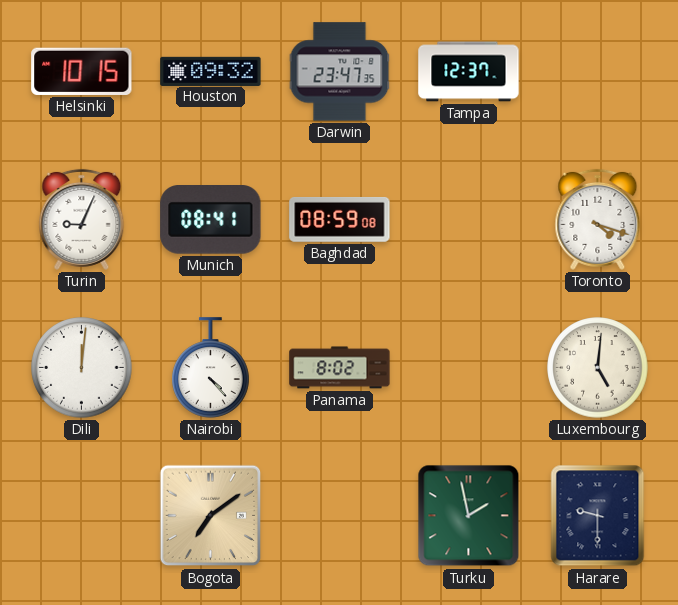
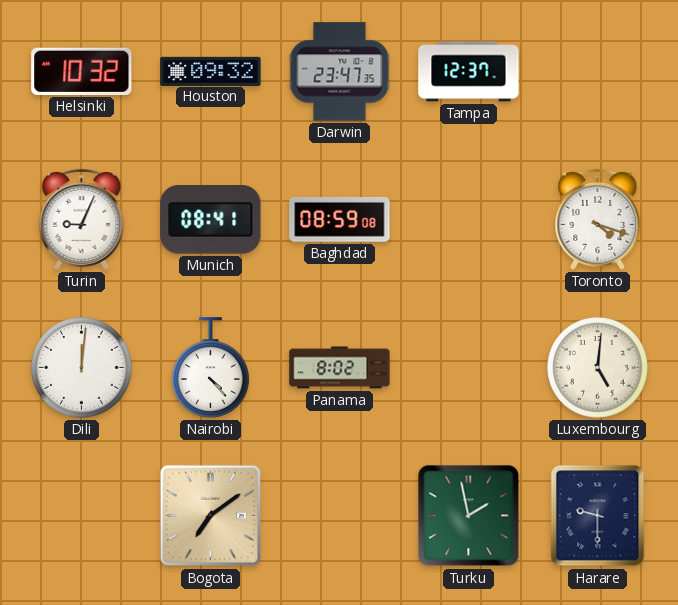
Helsinki: 10:15 -> 10:32
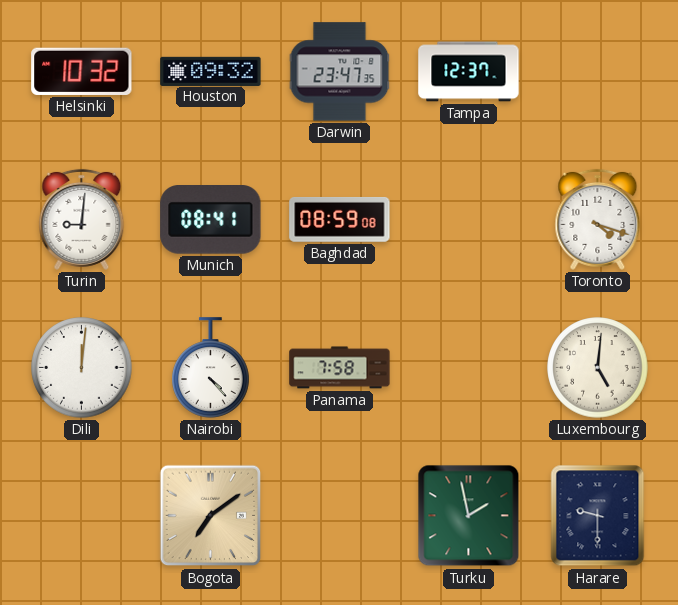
Turin: 9:04 -> 9:01
Panama: 8:02 -> 7:58
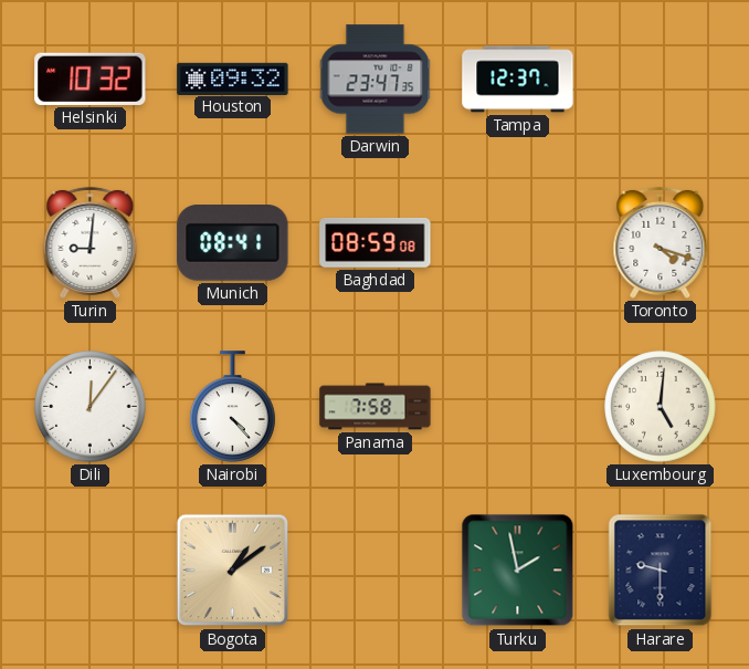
Dili: 12:01 -> 12:06
Bogota: 7:09 -> 1:09
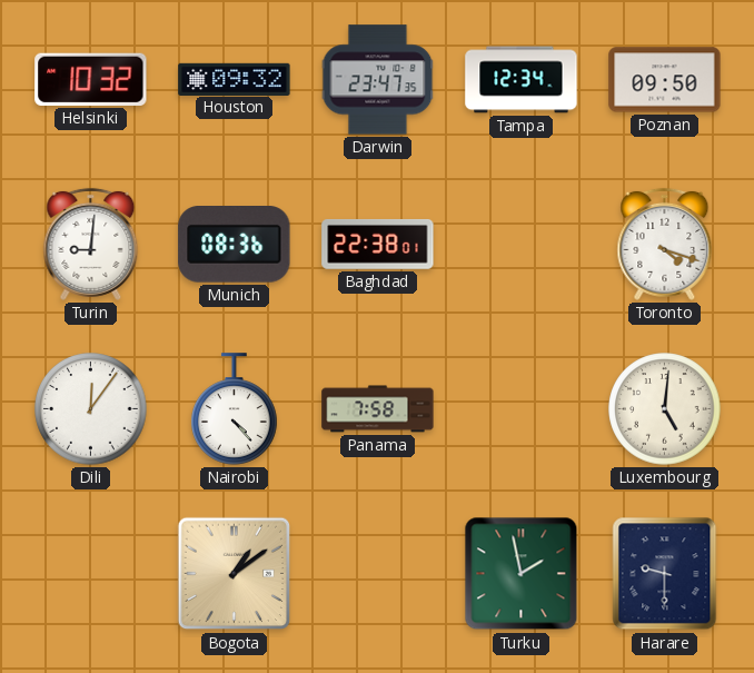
Tampa: 12:37 -> 12:34
Poznan: none -> 09:50
Munich: 08:41 -> 08:36
Baghdad: 08:59 -> 22:38
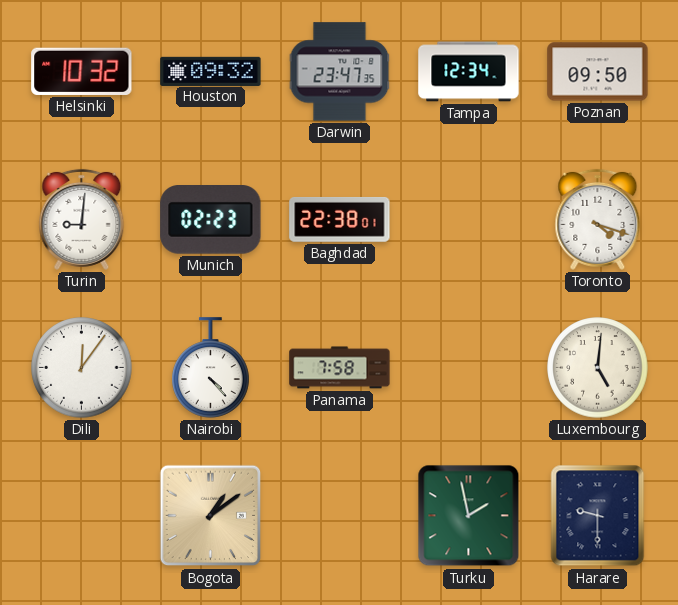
Munich: 08:36 -> 02:23
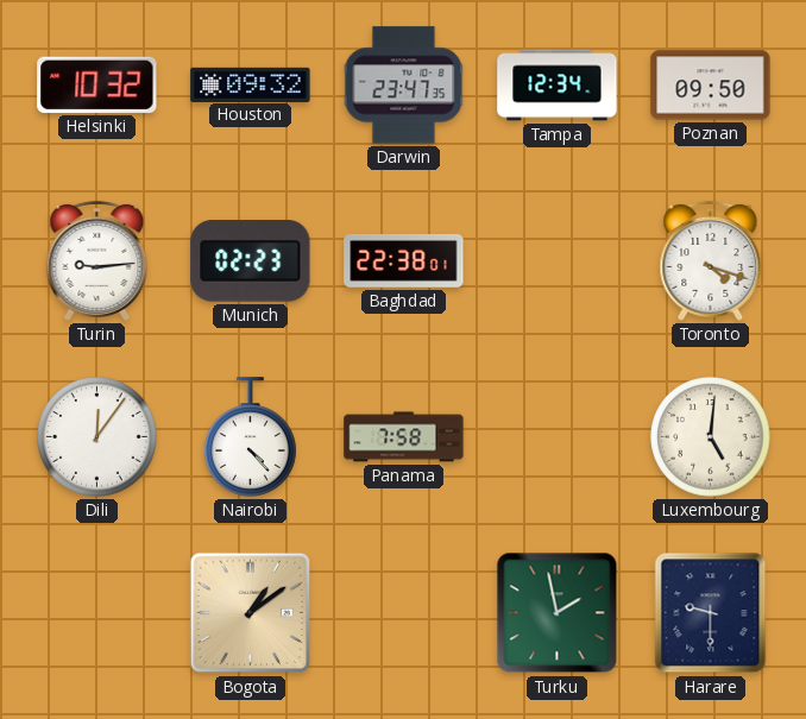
Turin: 9:01 -> 9:14
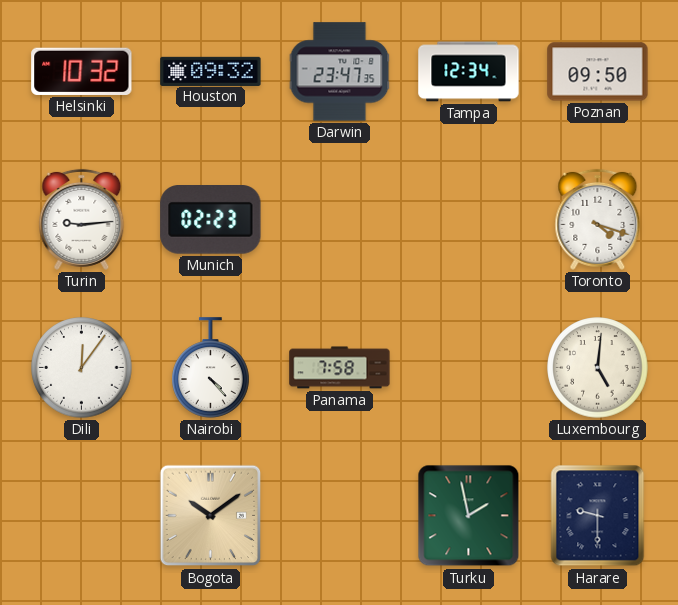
Baghdad: 22:38 -> none
Bogota: 1:09 -> 10:09
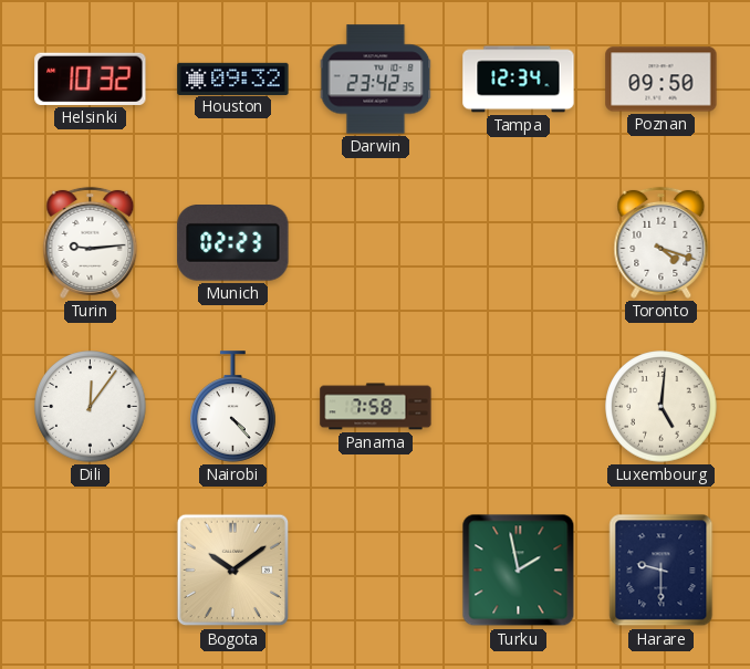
Darwin: 23:47 -> 23:42
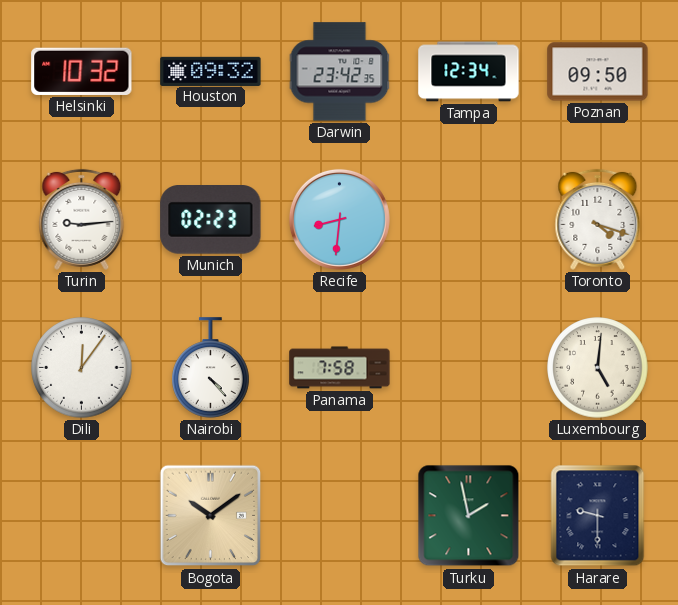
Recife: none -> 8:31
